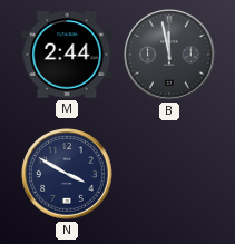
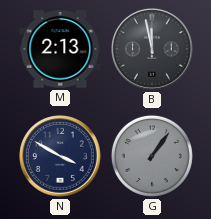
M: 2:44 -> 2:13
G: none -> 1:06
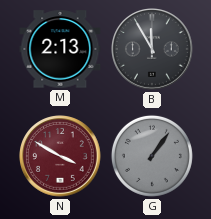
B: 11:58 -> 11:55
N dial: navy -> burgundy
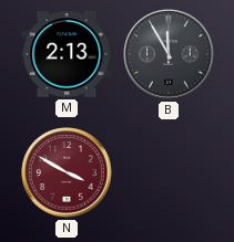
G: 1:06 -> none
